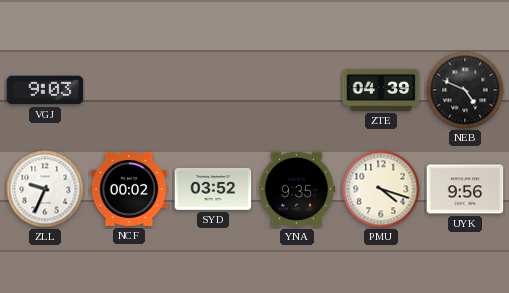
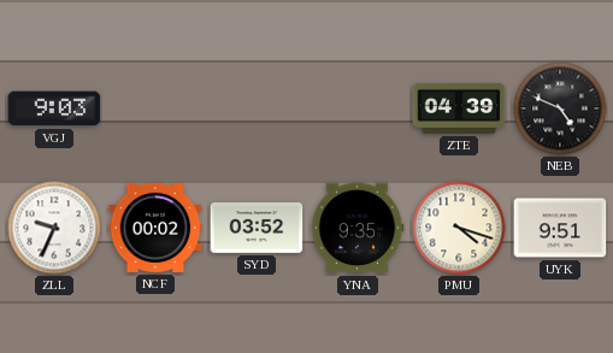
UYK: 9:56 -> 9:51
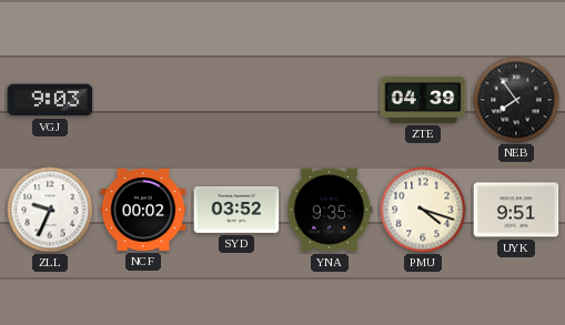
NEB: 4:49 -> 7:54
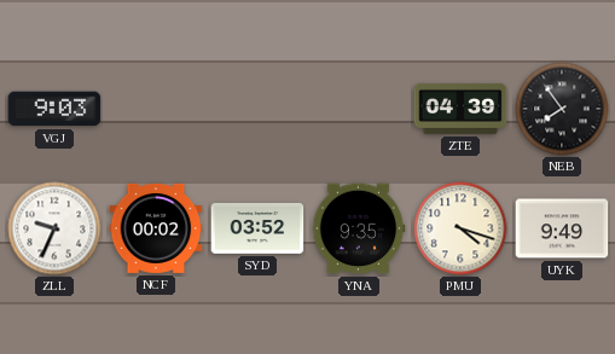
UYK: 9:51 -> 9:49
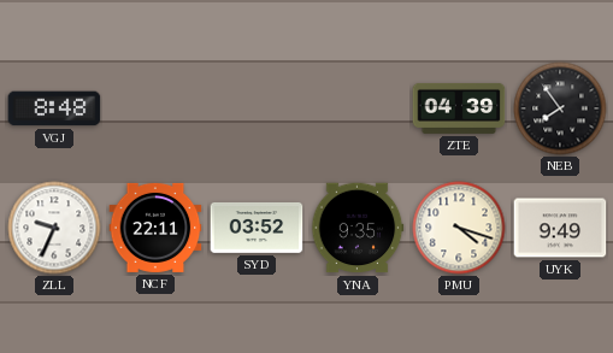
VGJ: 9:03 -> 8:48
NCF: 00:02 -> 22:11
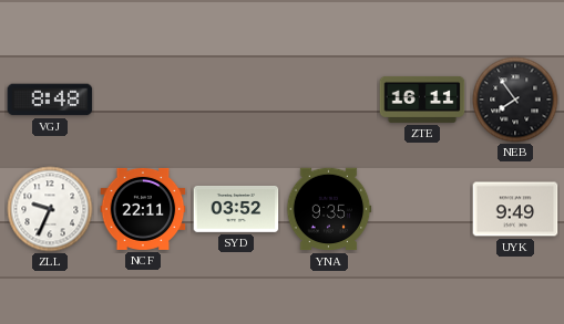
ZTE: 04:39 -> 16:11
PMU: 4:18 -> none
